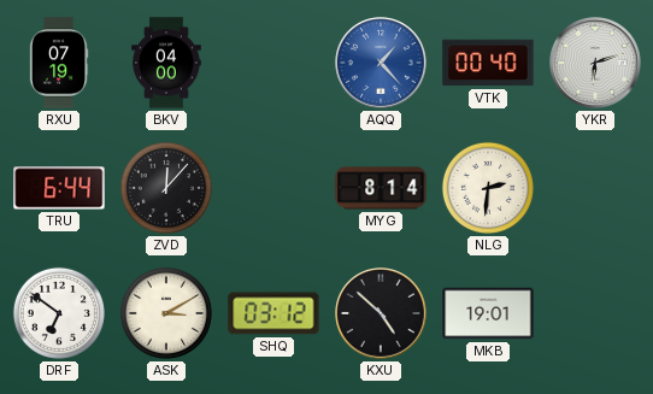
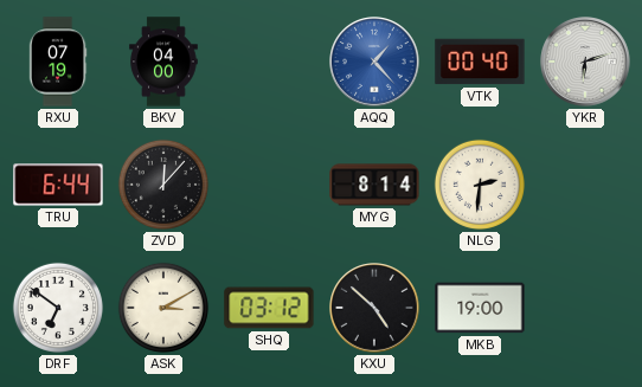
MKB: 19:01 -> 19:00
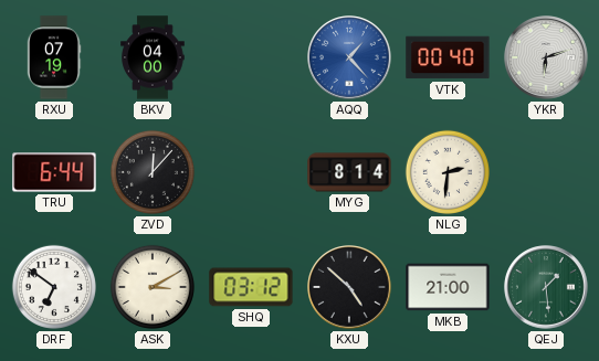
MKB: 19:00 -> 21:00
QEJ: none -> 1:29
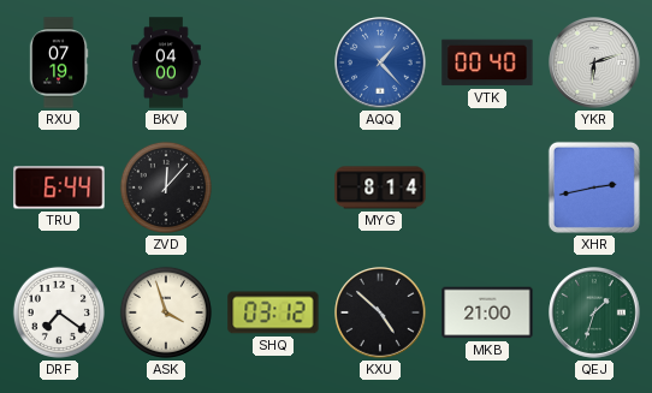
NLG: 2:31 -> none
XHR: none -> 2:43
DRF: 6:51 -> 7:21
ASK: 3:10 -> 3:57
QEJ: 1:29 -> 1:33
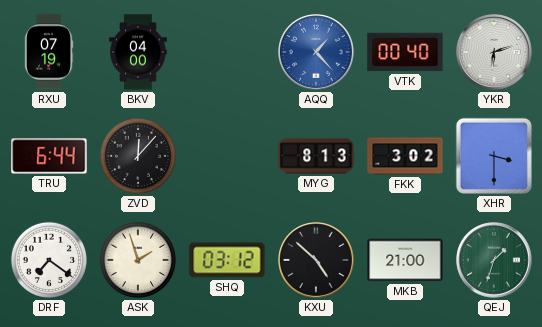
MYG: 8:14 -> 8:13
FKK: none -> 3:02
XHR: 2:43 -> 3:30
ASK: 3:57 -> 1:57
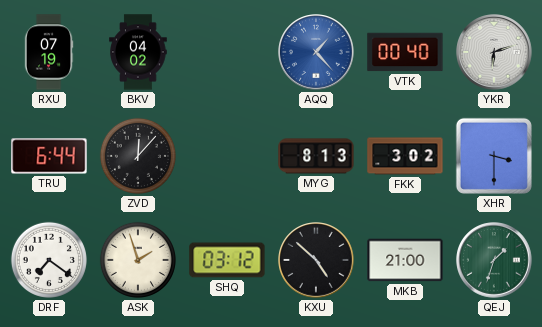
BKV: 04:00 -> 04:02
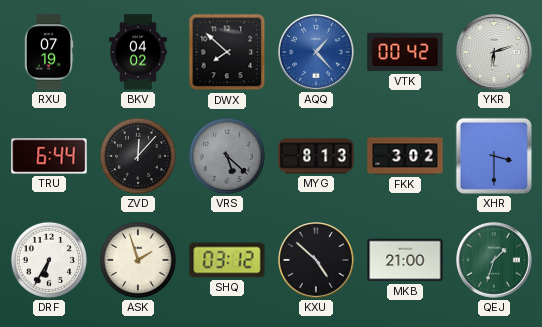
DWX: none -> 7:52
VTK: 00:40 -> 00:42
VRS: none -> 5:22
DRF: 7:21 -> 6:35
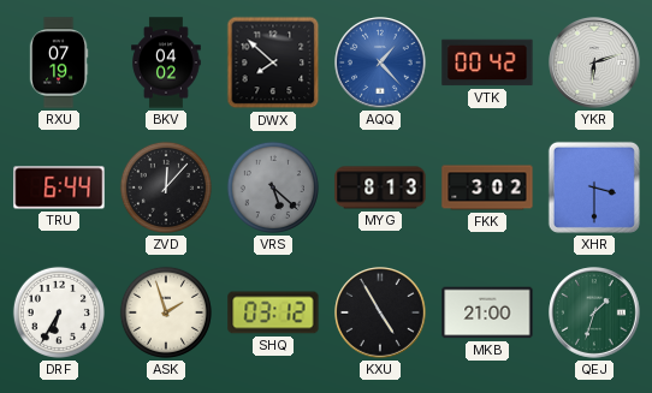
KXU: 4:52 -> 4:55
